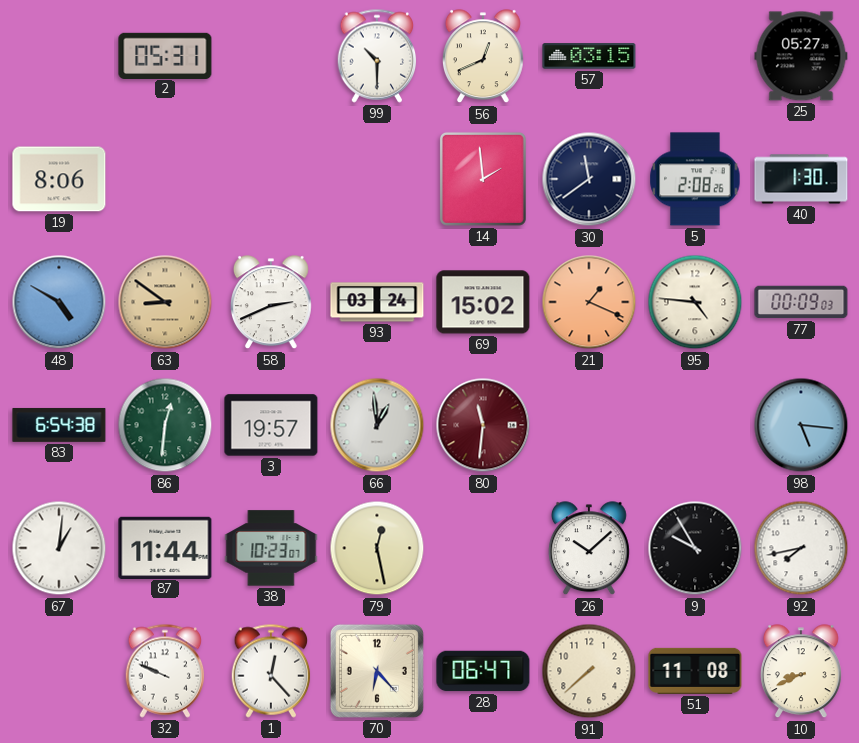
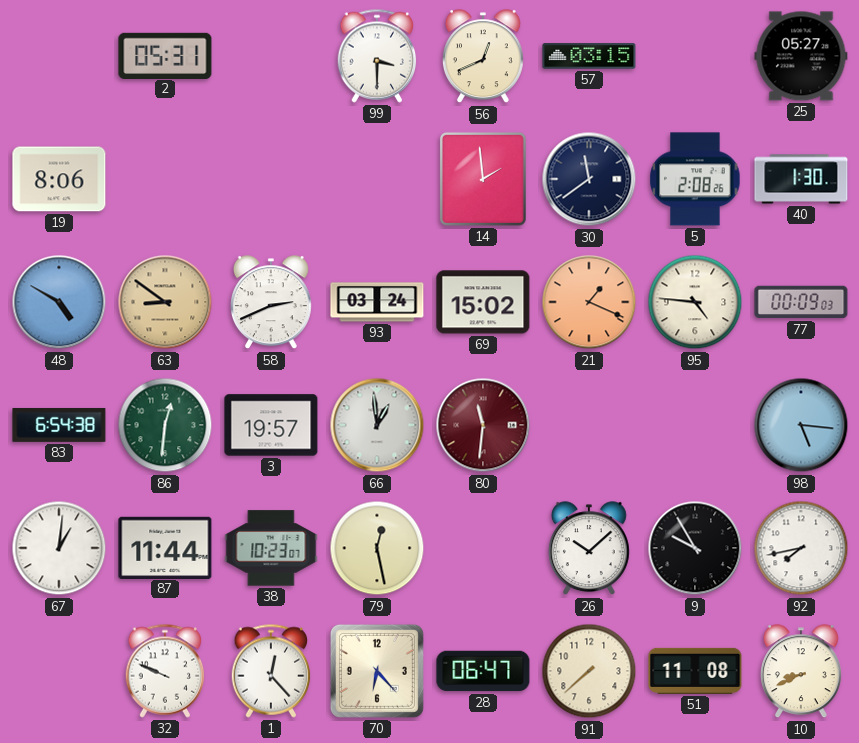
99: 10:30 -> 3:30
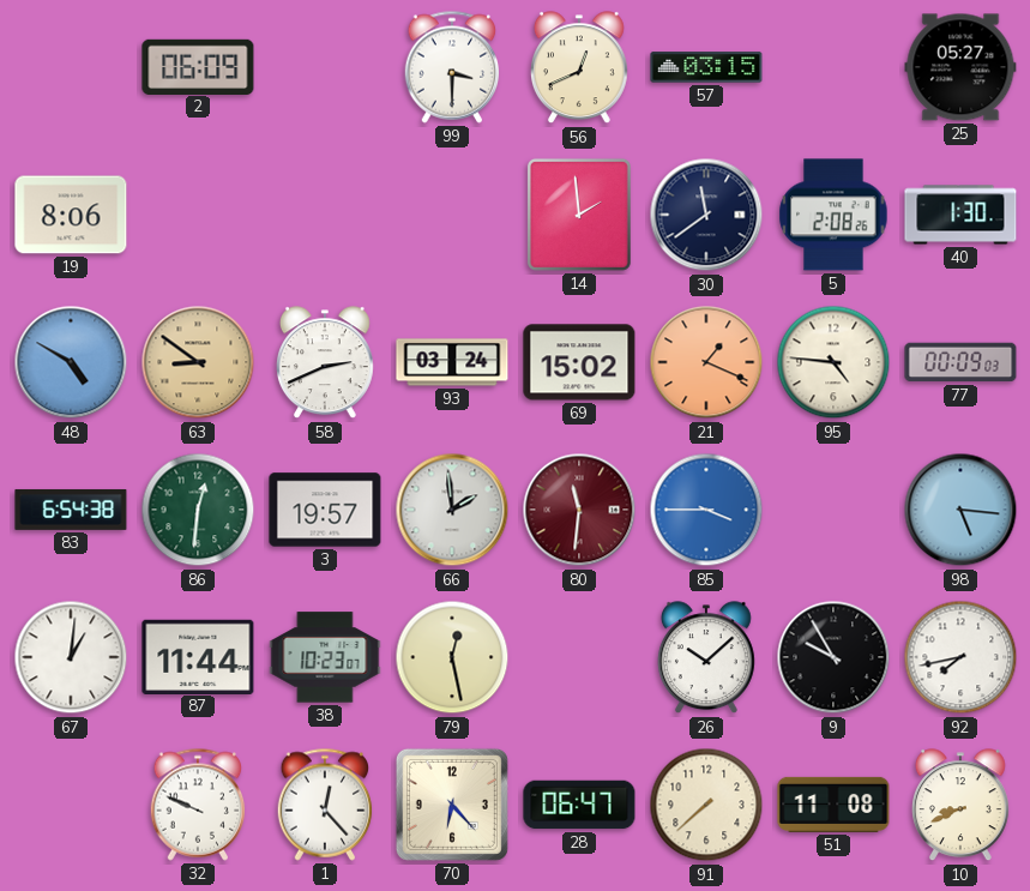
2: 05:31 -> 06:09
66: 12:59 -> 1:59
85: none -> 3:45
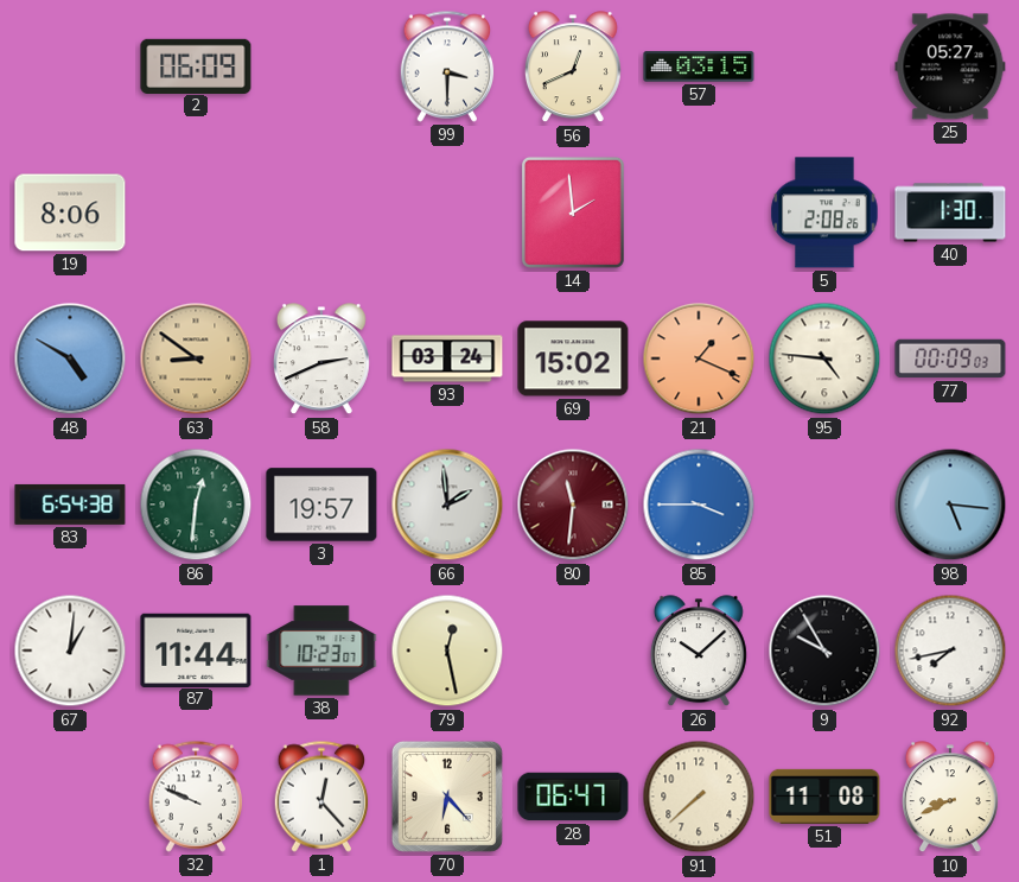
30: 11:39 -> none
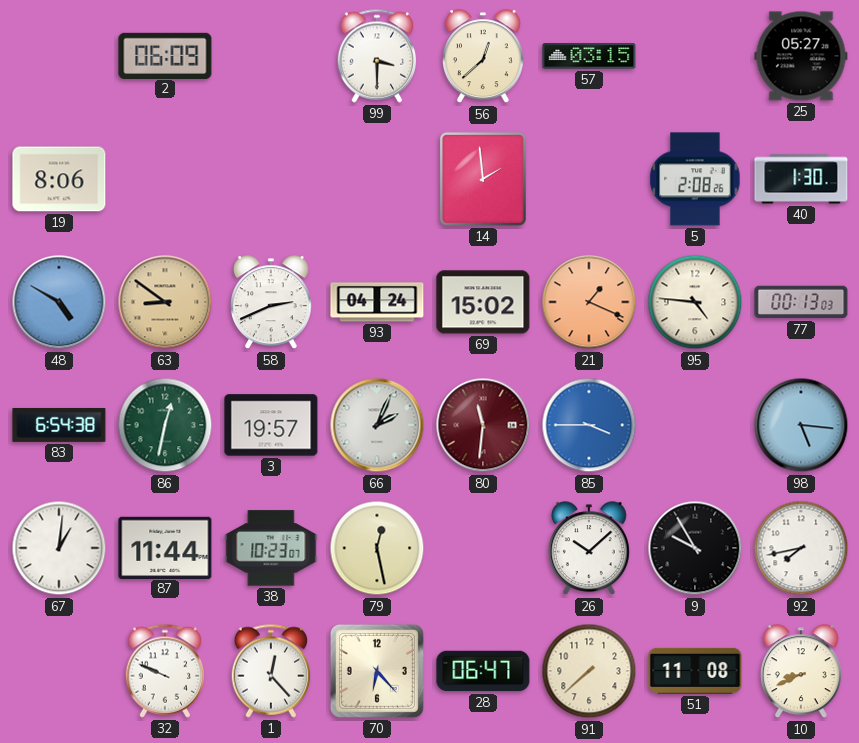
56: 12:41 -> 12:38
93: 03:24 -> 04:24
77: 00:09 -> 00:13
86: 12:31 -> 12:32
66: 1:59 -> 2:04
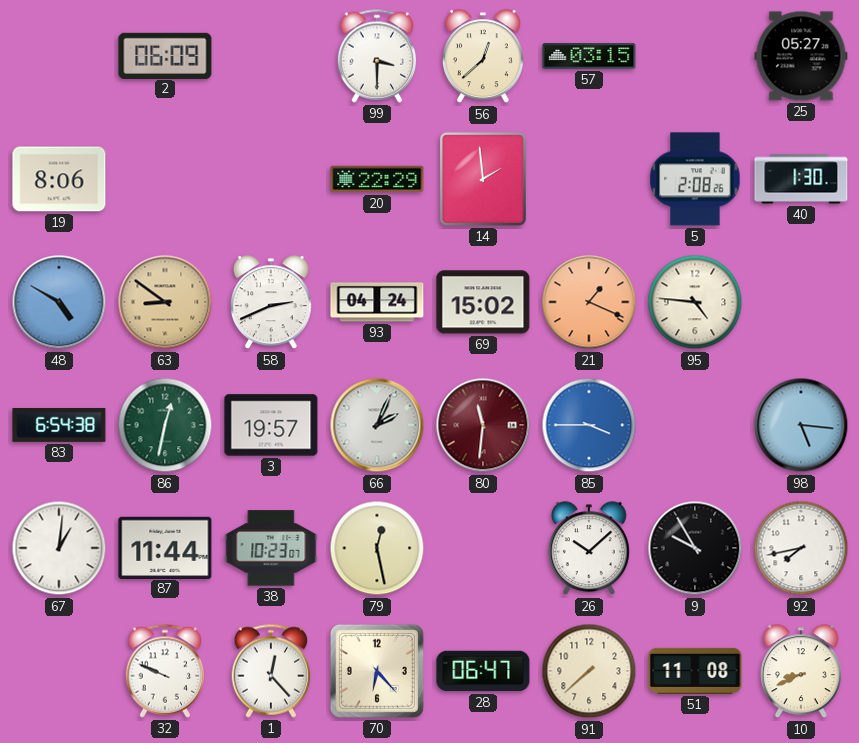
20: none -> 22:29
77: 00:13 -> none
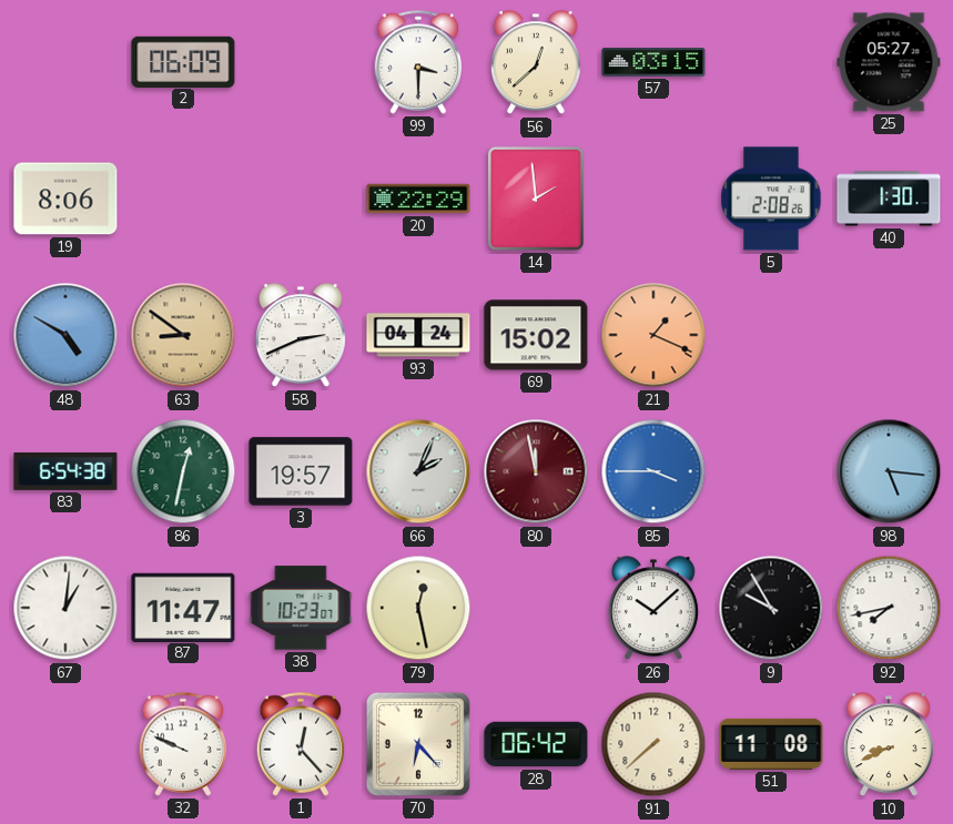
95: 4:46 -> none
80: 11:31 -> 11:58
87: 11:44 -> 11:47
28: 06:47 -> 06:42
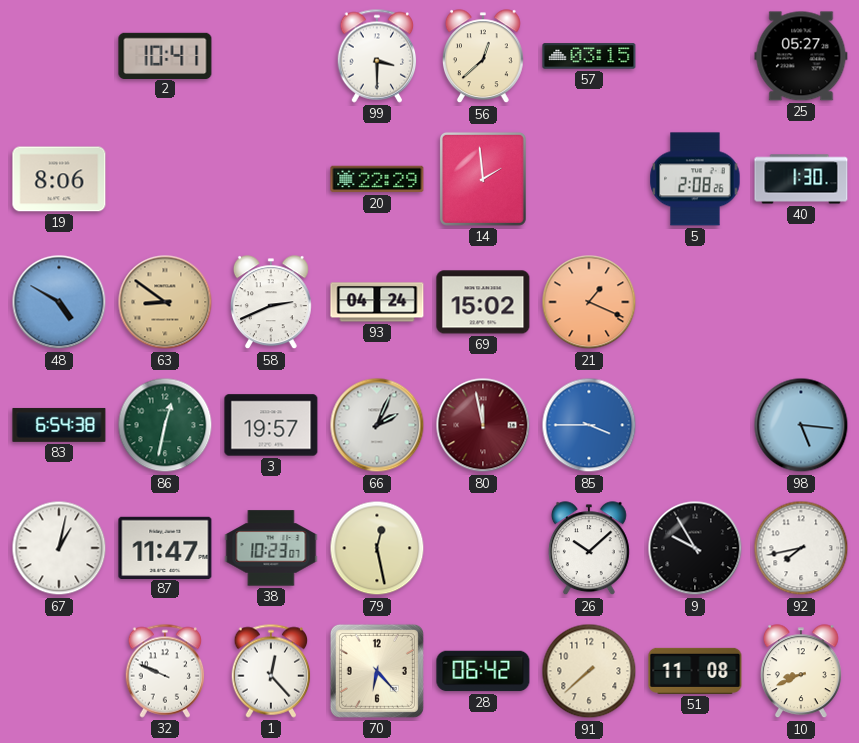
2: 06:09 -> 10:41
67: 1:01 -> 1:02
